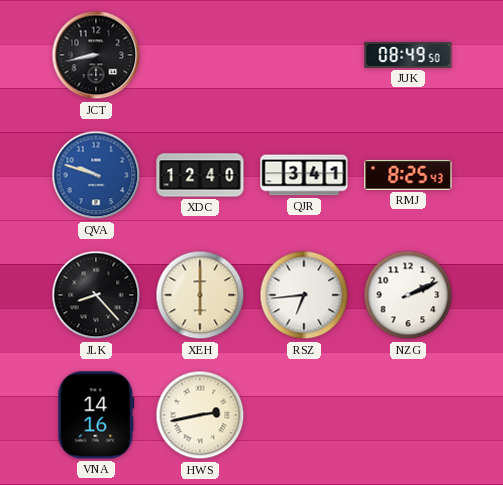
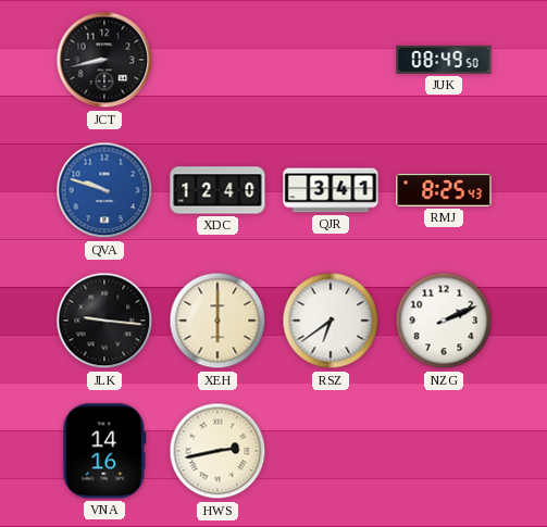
JLK: 8:23 -> 9:16
RSZ: 6:44 -> 6:39
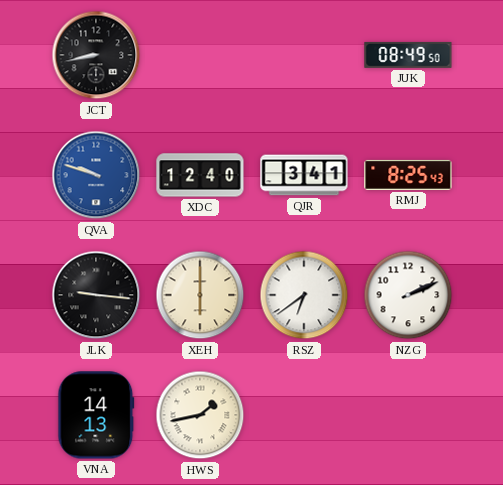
VNA: 14:16 -> 14:13
HWS: 2:43 -> 1:43
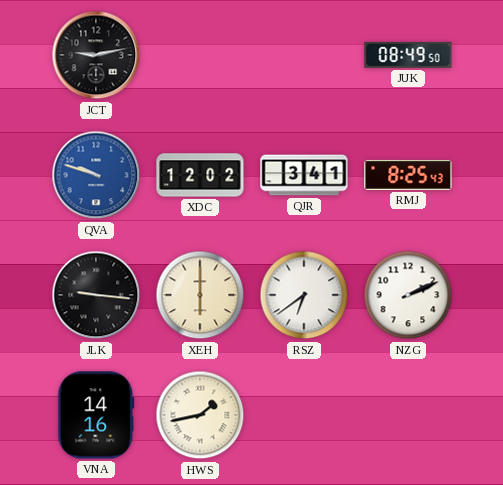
JCT: 8:43 -> 9:13
XDC: 12:40 -> 12:02
VNA: 14:13 -> 14:16
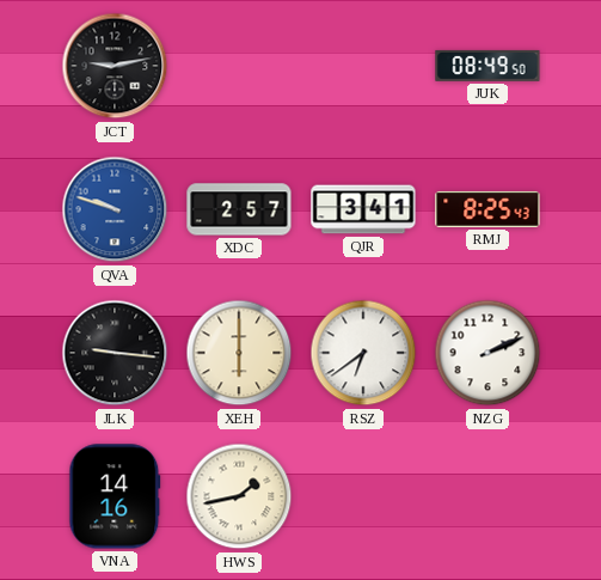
XDC: 12:02 -> 2:57
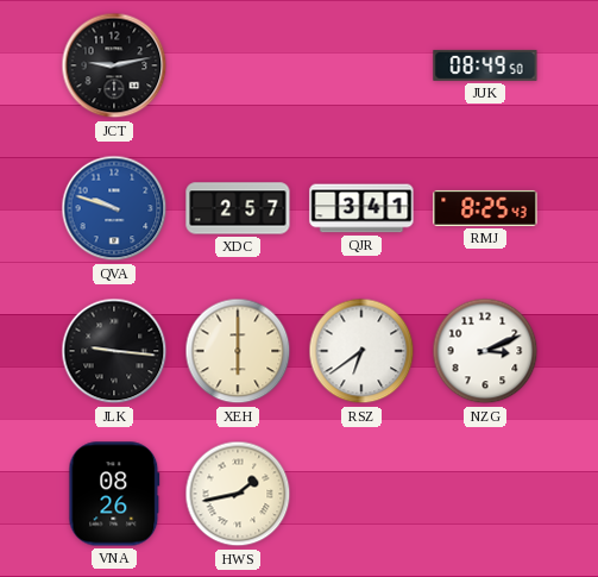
NZG: 2:11 -> 3:11
VNA: 14:16 -> 08:26
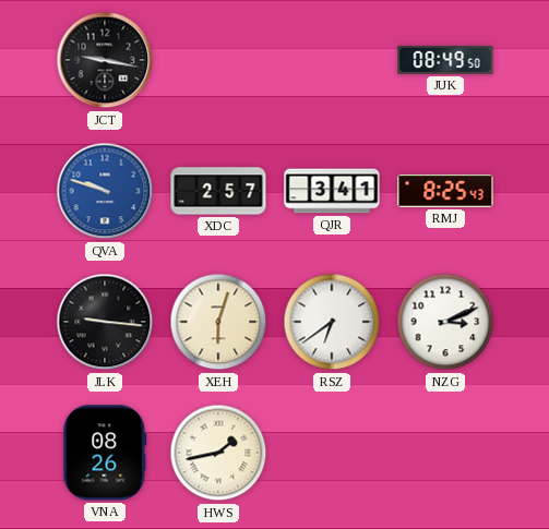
JCT: 9:13 -> 9:17
XEH: 6:00 -> 6:03
